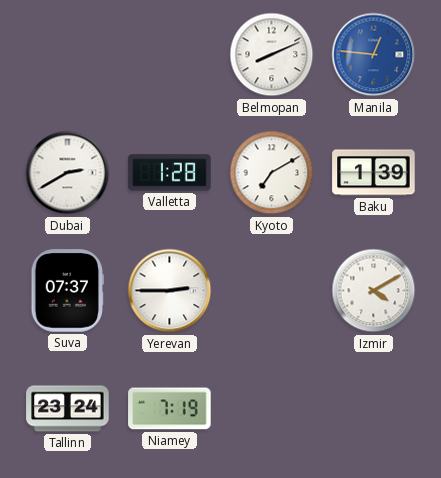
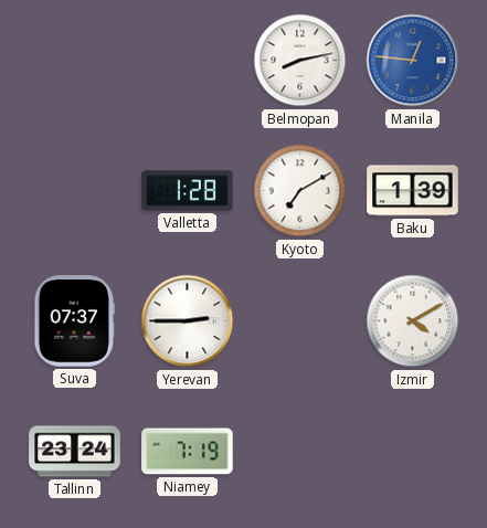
Belmopan: 8:11 -> 8:13
Dubai: 2:40 -> none
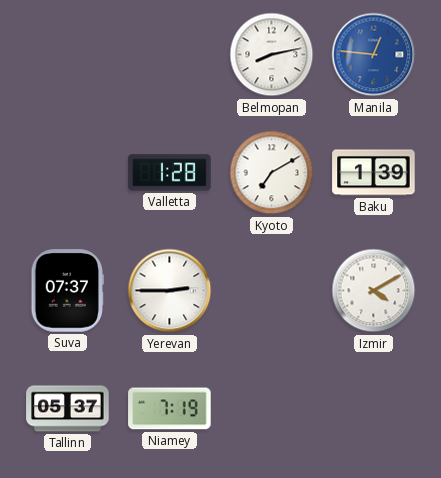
Tallinn: 23:24 -> 05:37
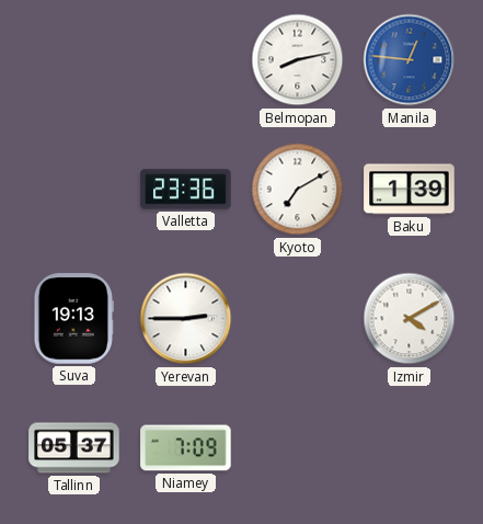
Valletta: 1:28 -> 23:36
Suva: 07:37 -> 19:13
Niamey: 7:19 -> 7:09
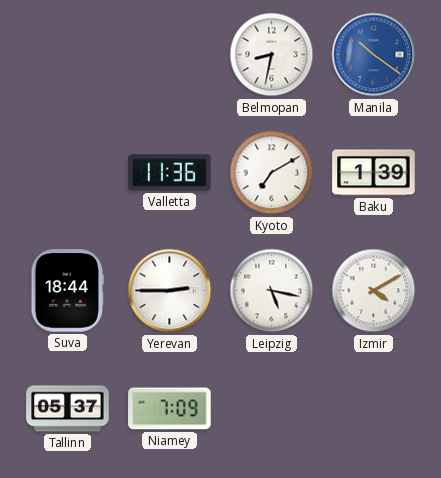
Belmopan: 8:13 -> 8:32
Manila: 12:46 -> 10:21
Valletta: 23:36 -> 11:36
Suva: 19:13 -> 18:44
Leipzig: none -> 5:17
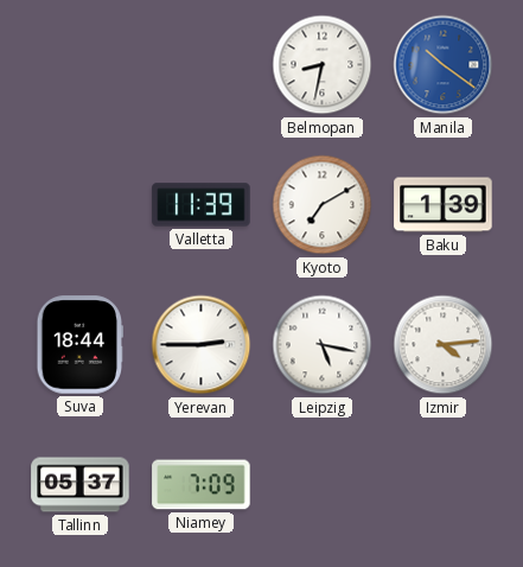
Valletta: 11:36 -> 11:39
Izmir: 4:10 -> 4:14
